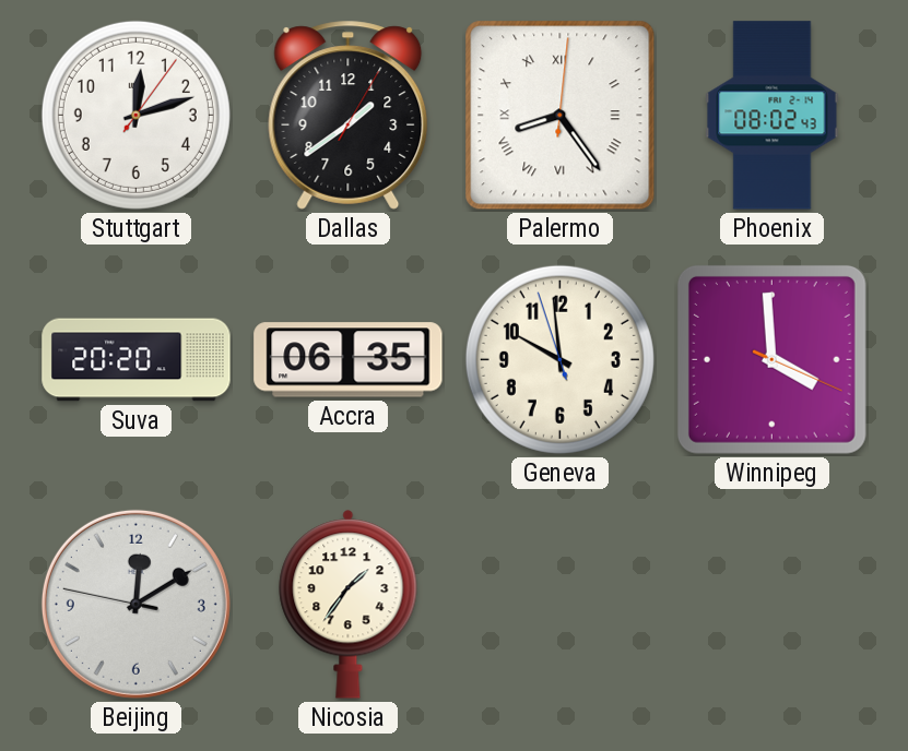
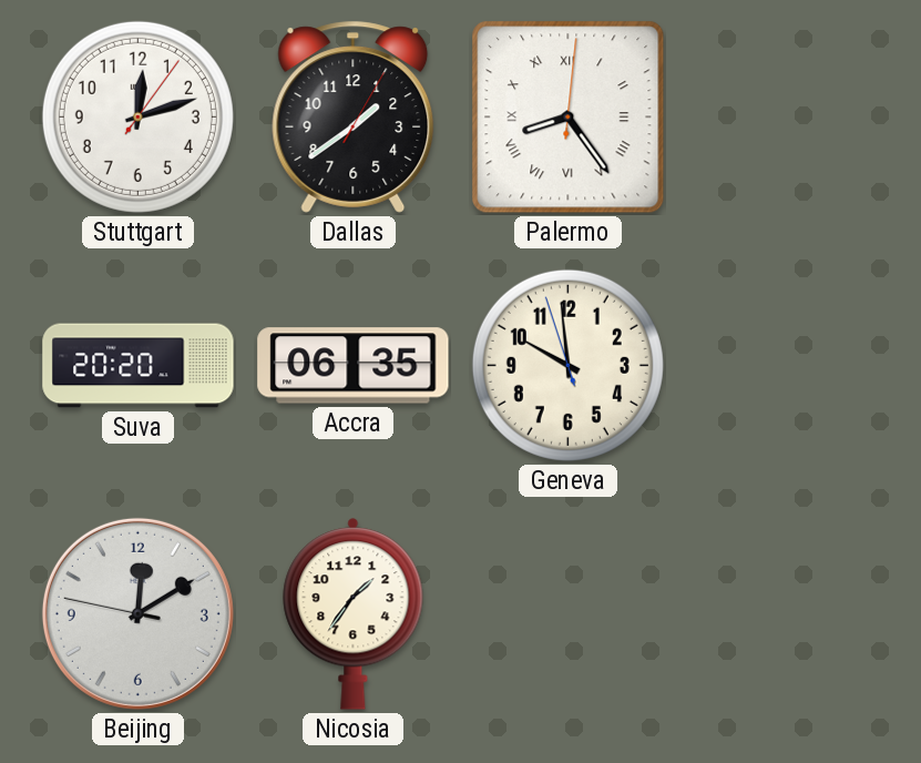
Phoenix: 08:02 -> none
Winnipeg: 3:59 -> none
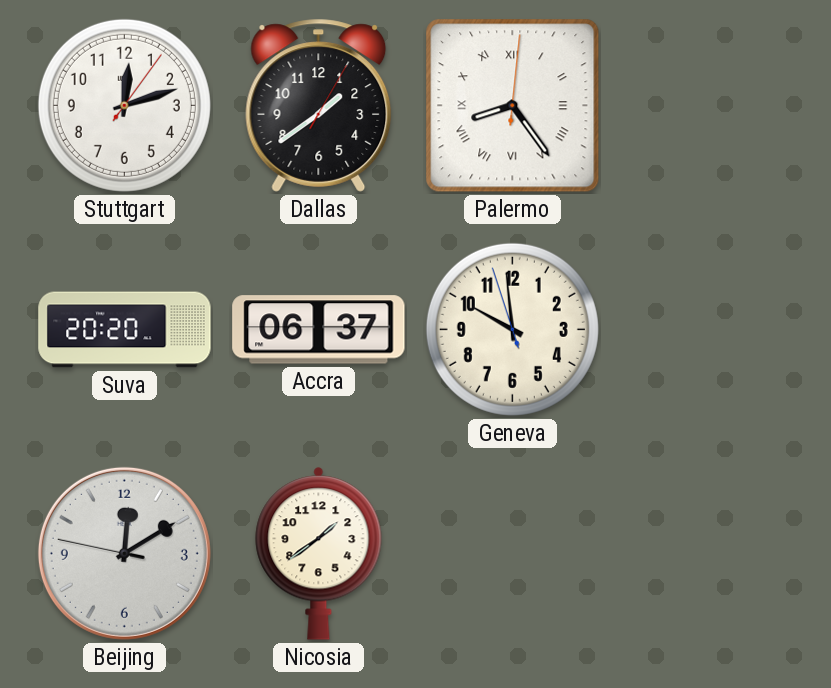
Accra: 06:35 -> 06:37
Nicosia: 1:36 -> 1:39
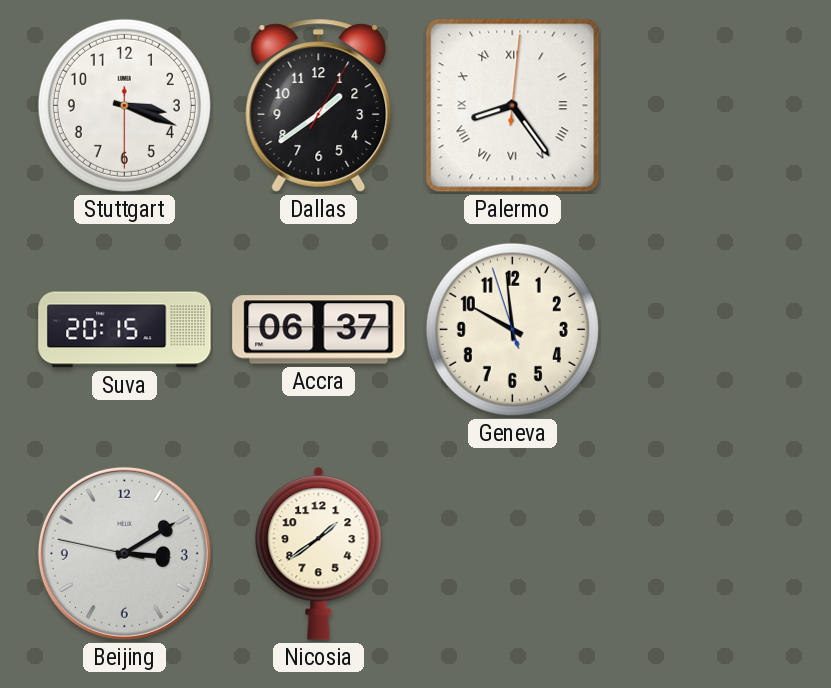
Stuttgart: 12:12 -> 3:18
Suva: 20:20 -> 20:15
Beijing: 12:09 -> 3:09
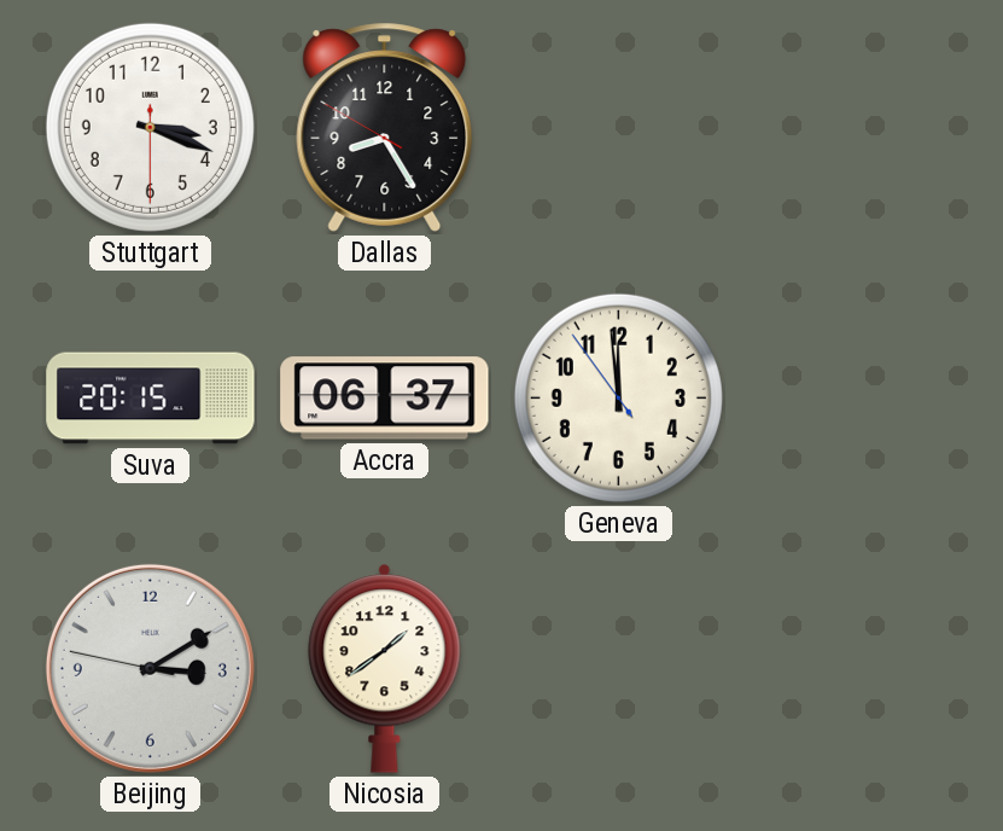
Dallas: 1:39 -> 8:24
Palermo: 8:24 -> none
Geneva: 9:58 -> 11:58
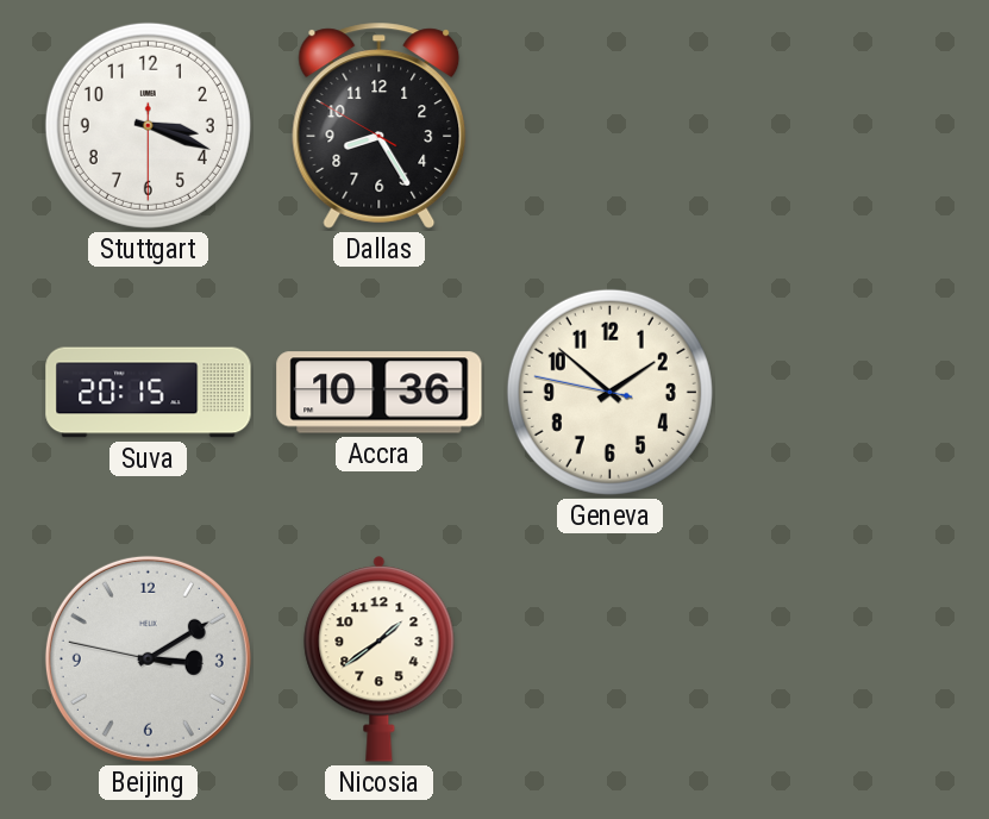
Accra: 06:37 -> 10:36
Geneva: 11:58 -> 1:51
